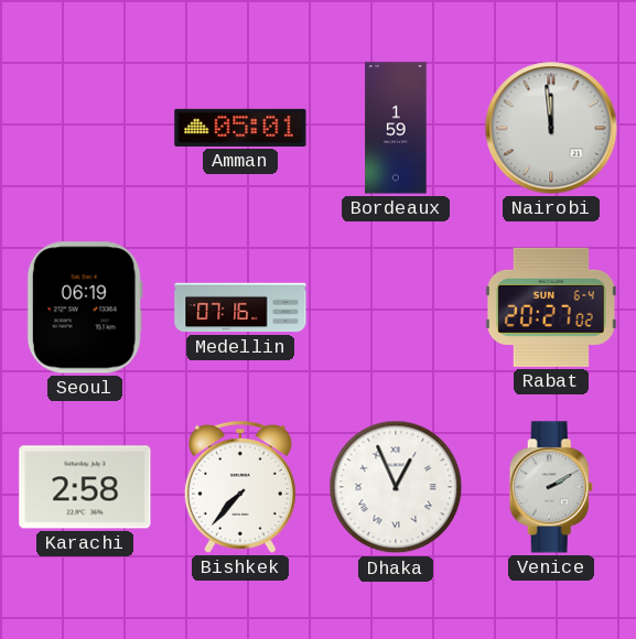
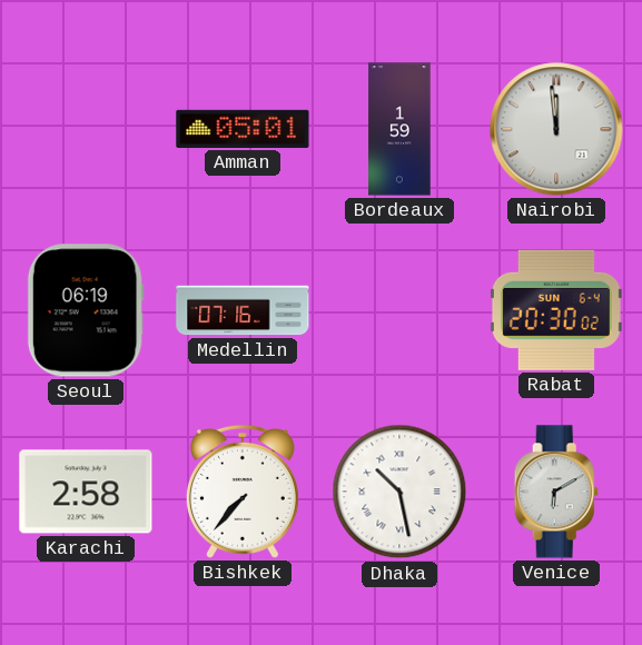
Rabat: 20:27 -> 20:30
Dhaka: 12:56 -> 10:28
Venice: 2:10 -> 6:10
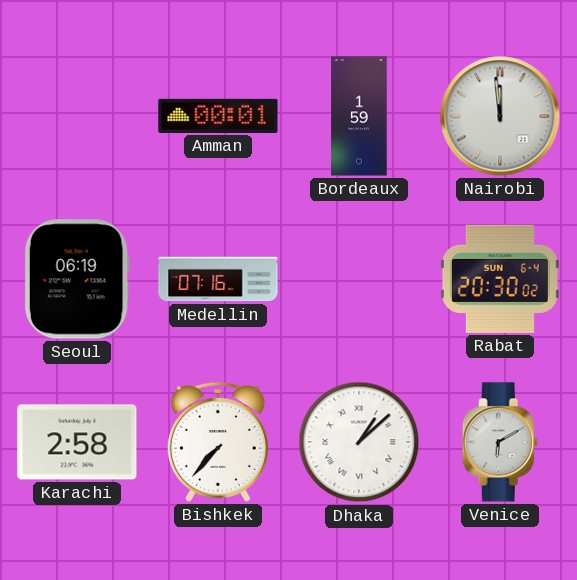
Amman: 05:01 -> 00:01
Dhaka: 10:28 -> 1:08
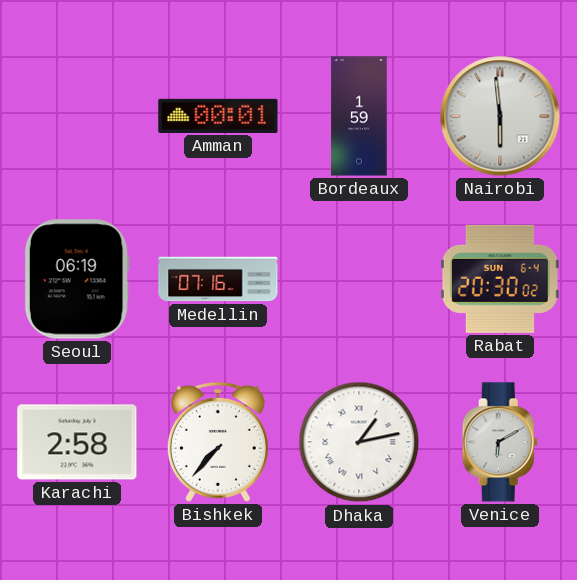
Nairobi: 11:59 -> 5:59
Dhaka: 1:08 -> 1:13
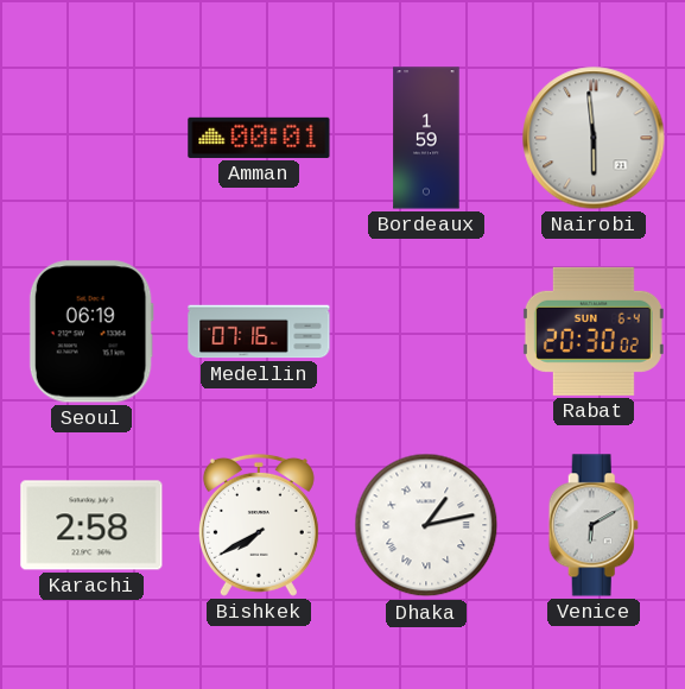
Bishkek: 7:37 -> 7:40
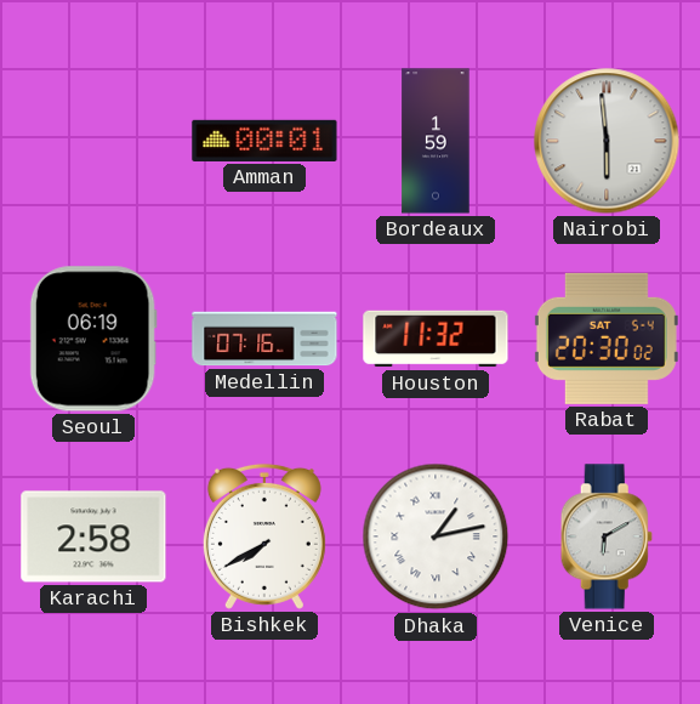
Houston: none -> 11:32
Rabat date: SUN 6-4 -> SAT 5-4
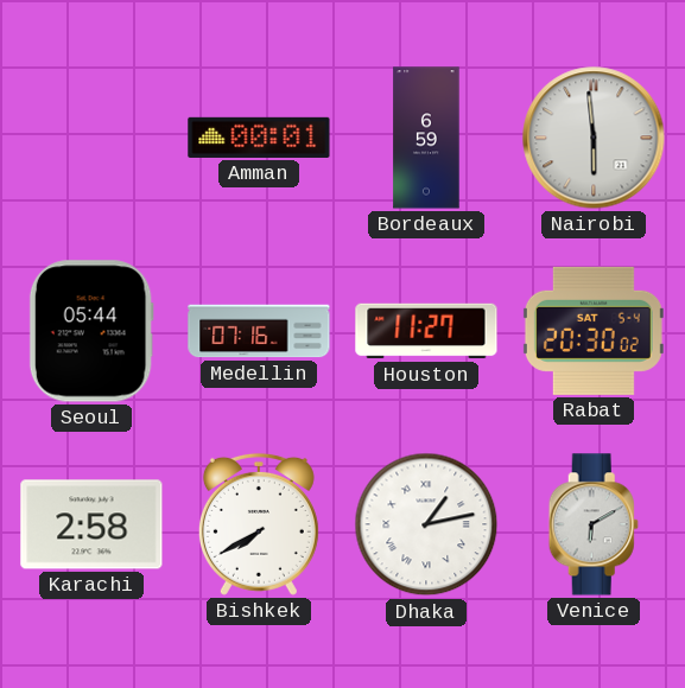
Bordeaux: 1:59 -> 6:59
Seoul: 06:19 -> 05:44
Houston: 11:32 -> 11:27
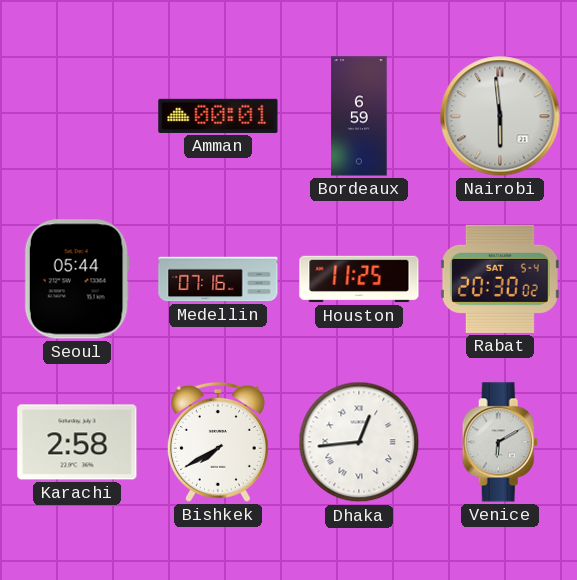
Houston: 11:27 -> 11:25
Dhaka: 1:13 -> 12:44
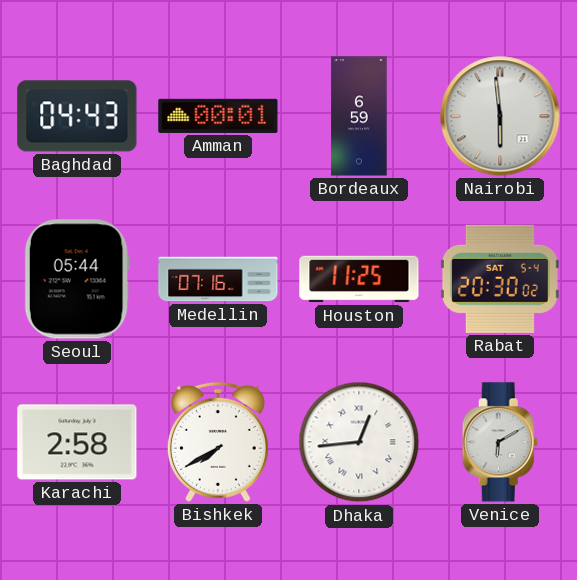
Baghdad: none -> 04:43
